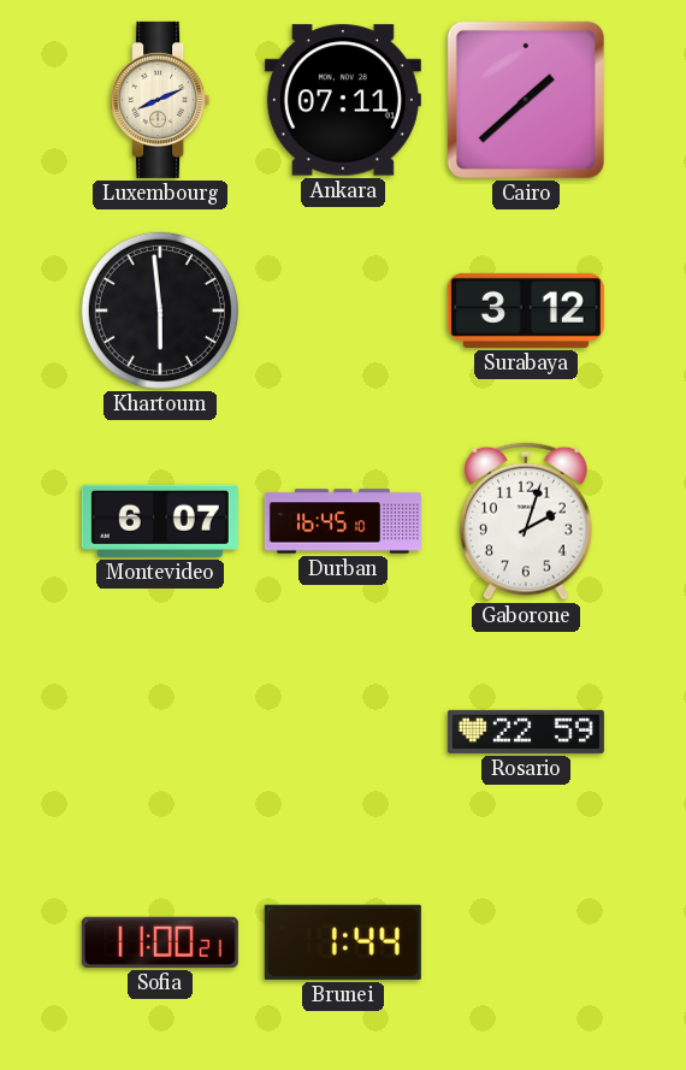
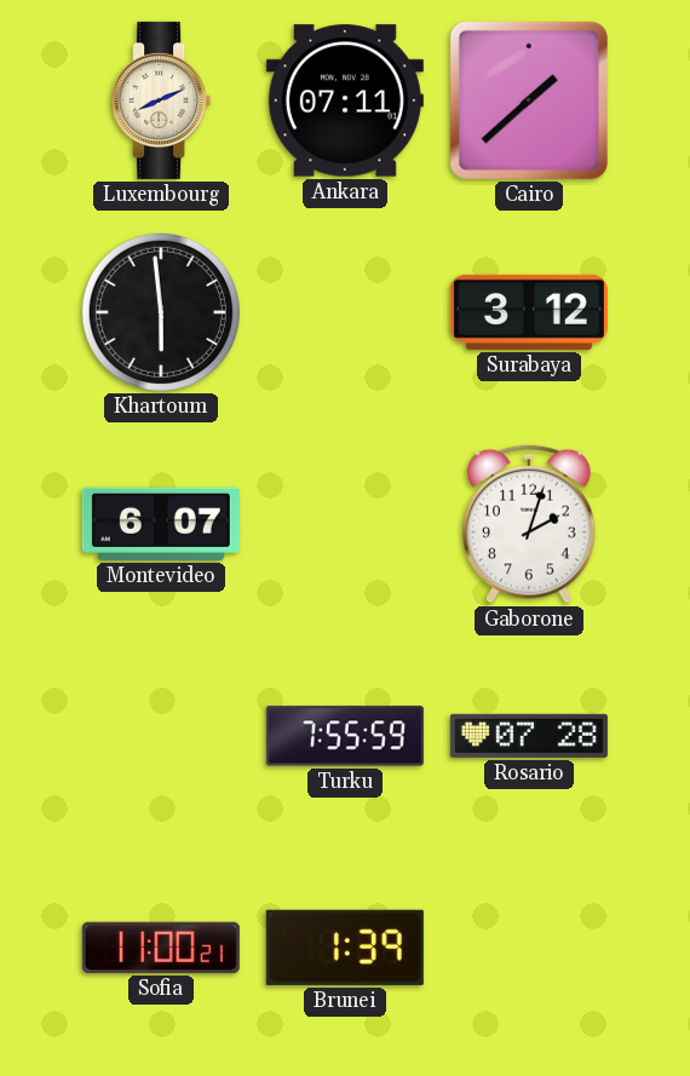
Durban: 16:45 -> none
Turku: none -> 7:55
Rosario: 22:59 -> 07:28
Brunei: 1:44 -> 1:39
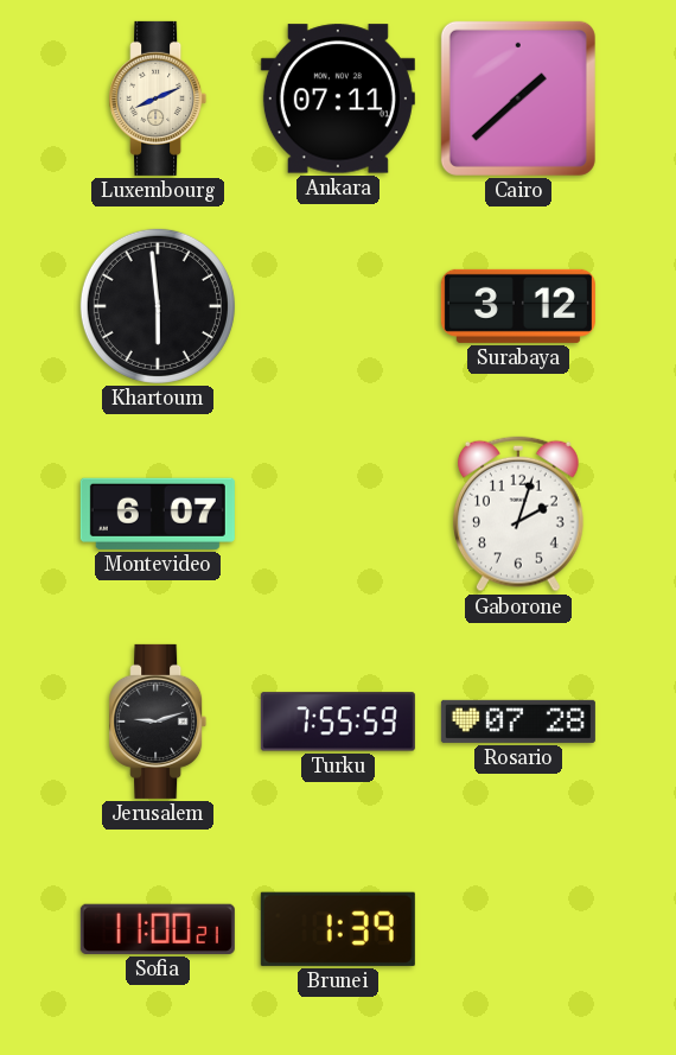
Jerusalem: none -> 9:12
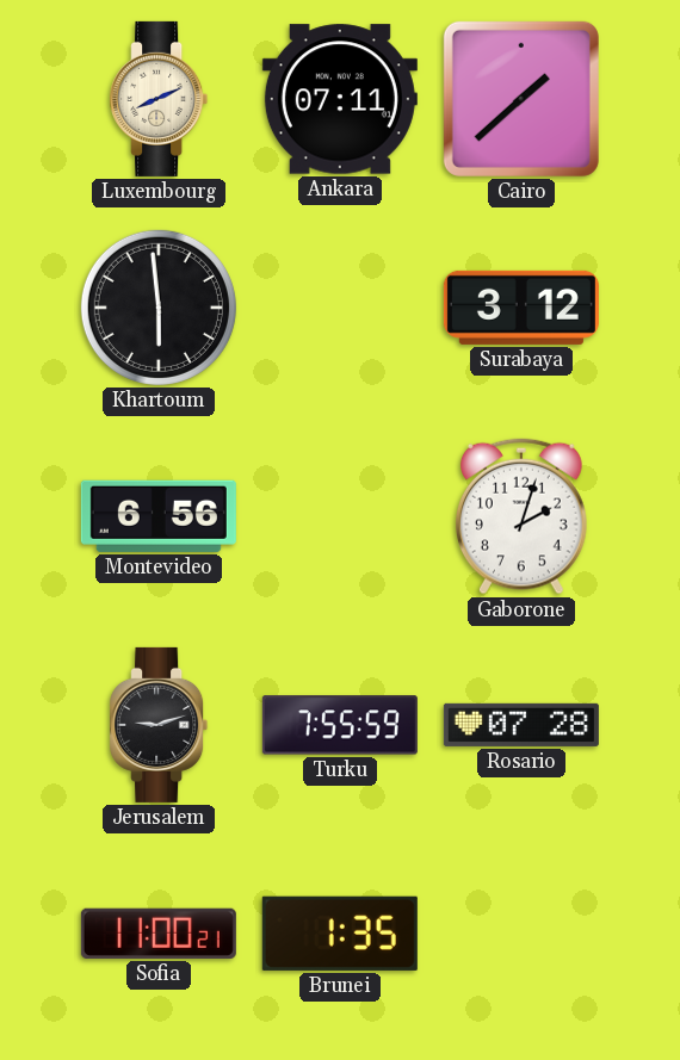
Montevideo: 6:07 -> 6:56
Brunei: 1:39 -> 1:35
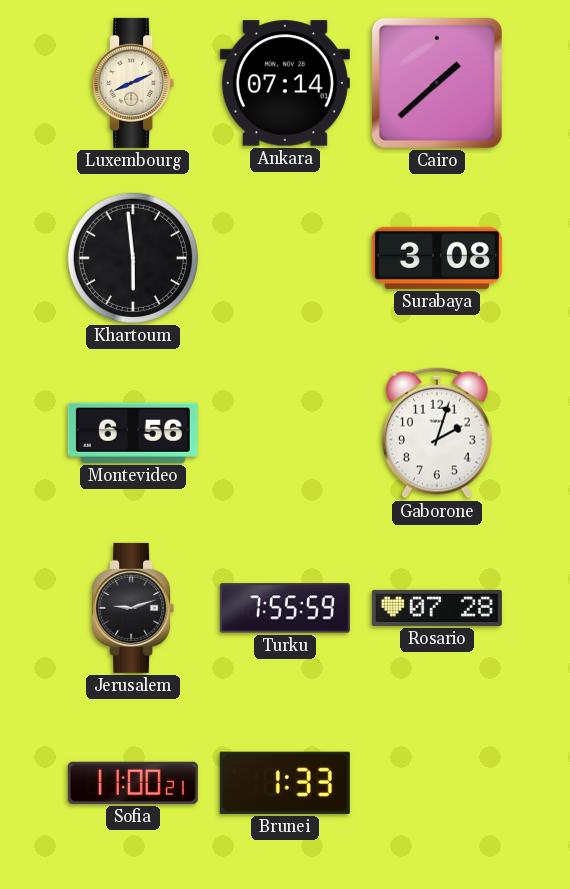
Ankara: 07:11 -> 07:14
Surabaya: 3:12 -> 3:08
Brunei: 1:35 -> 1:33
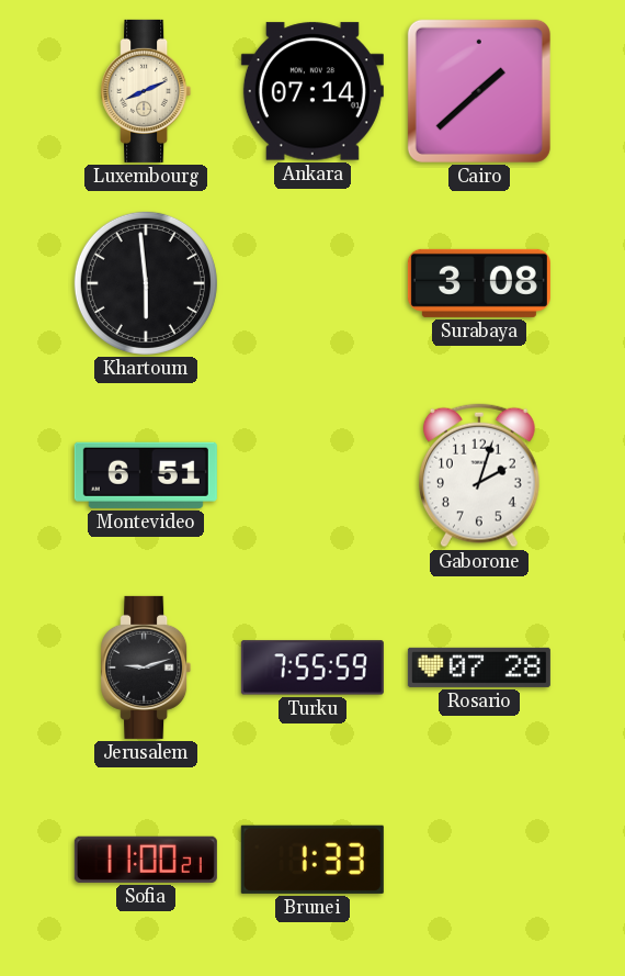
Montevideo: 6:56 -> 6:51
